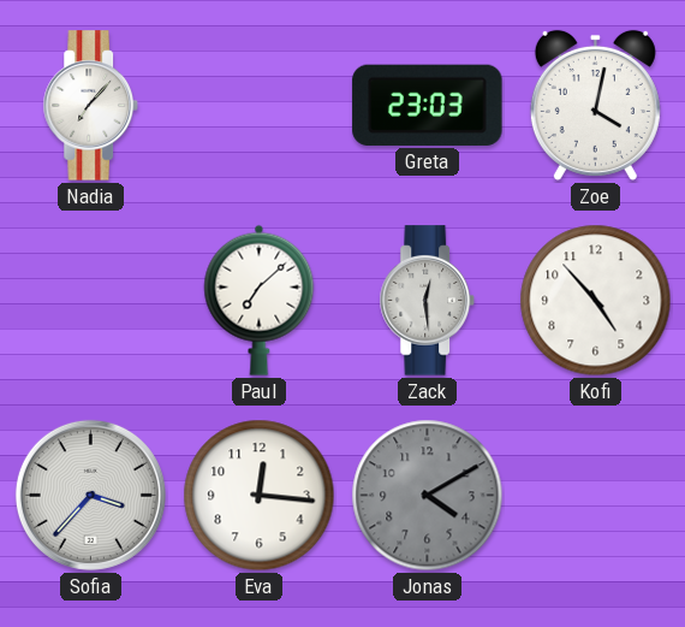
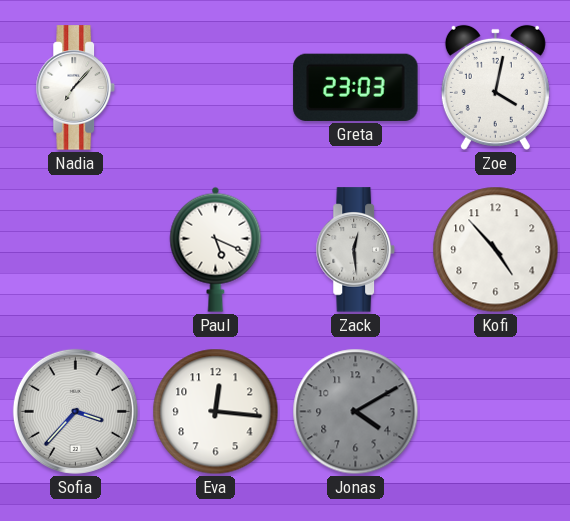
Paul: 7:08 -> 5:19
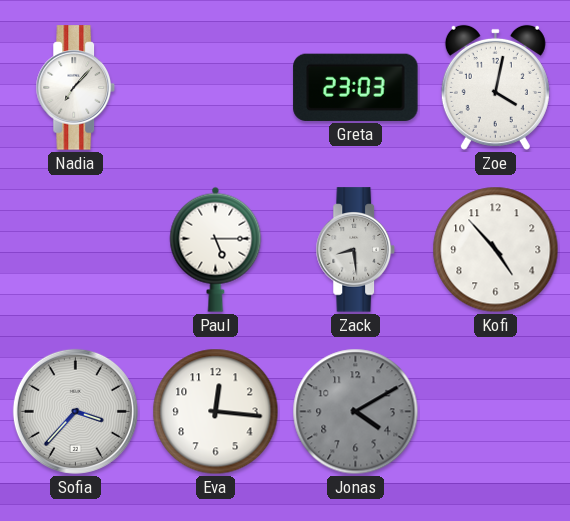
Paul: 5:19 -> 5:15
Zack: 12:29 -> 8:29
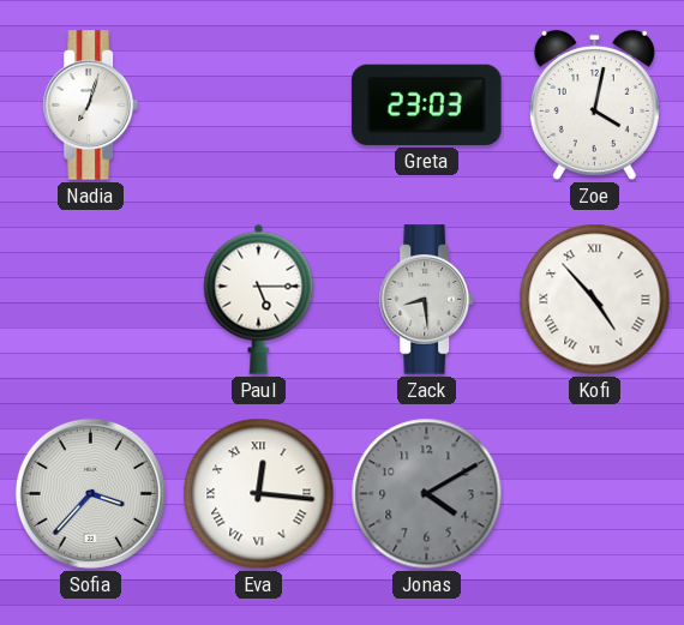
Nadia: 7:07 -> 7:03
Kofi numerals: Arabic -> Roman
Eva numerals: Arabic -> Roman
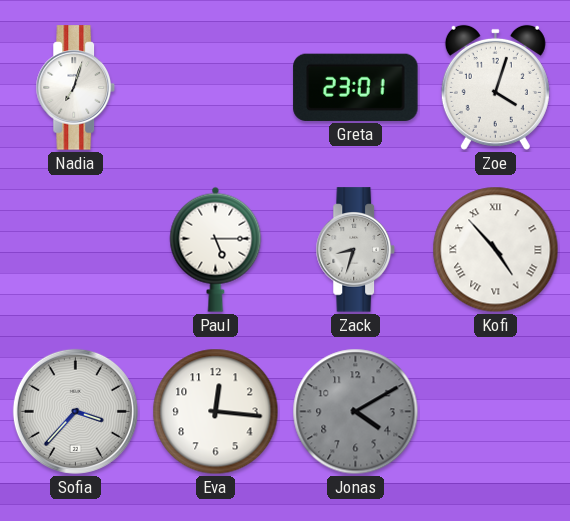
Greta: 23:03 -> 23:01
Zoe: 4:02 -> 4:03
Zack: 8:29 -> 8:33
Eva numerals: Roman -> Arabic
